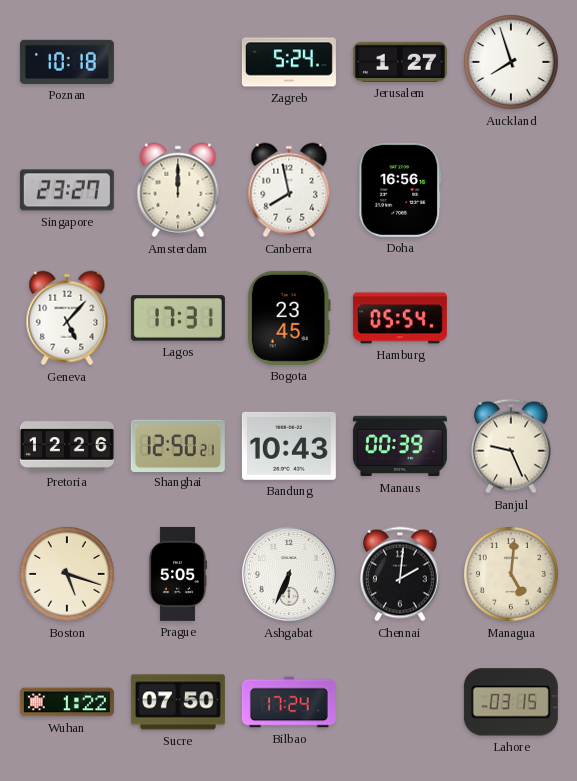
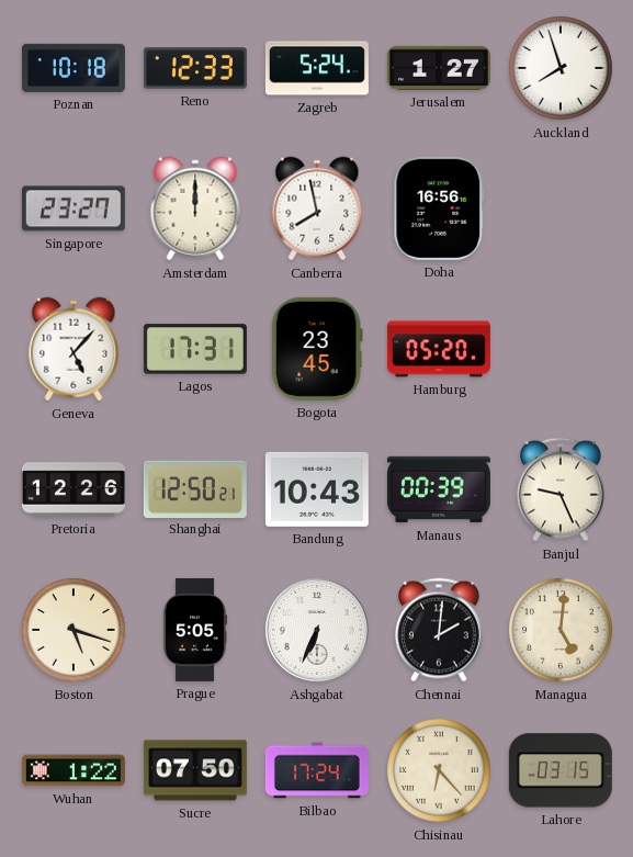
Reno: none -> 12:33
Hamburg: 05:54 -> 05:20
Chisinau: none -> 6:23
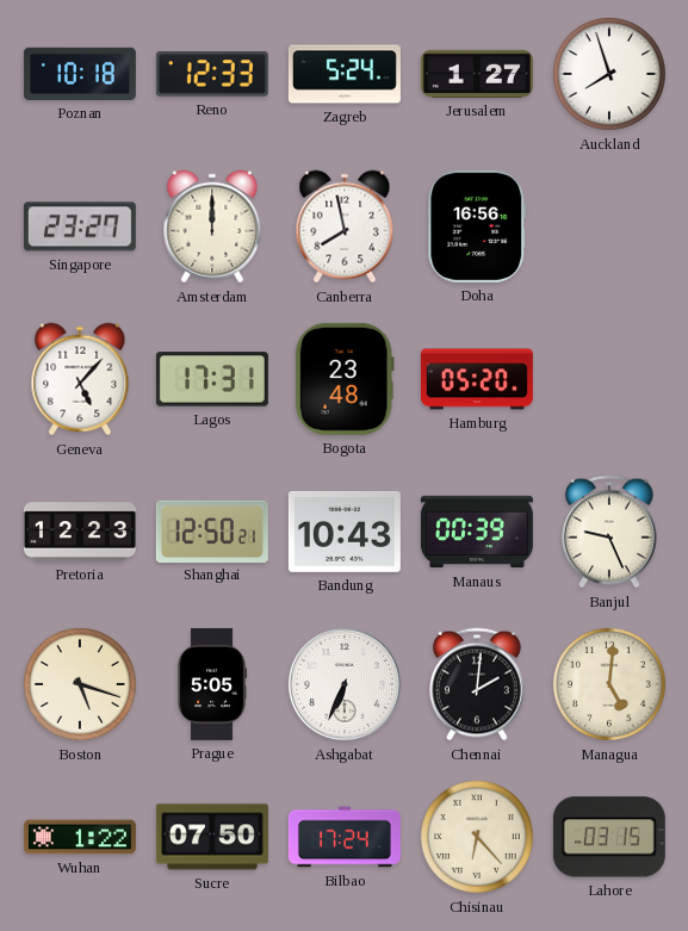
Bogota: 23:45 -> 23:48
Pretoria: 12:26 -> 12:23
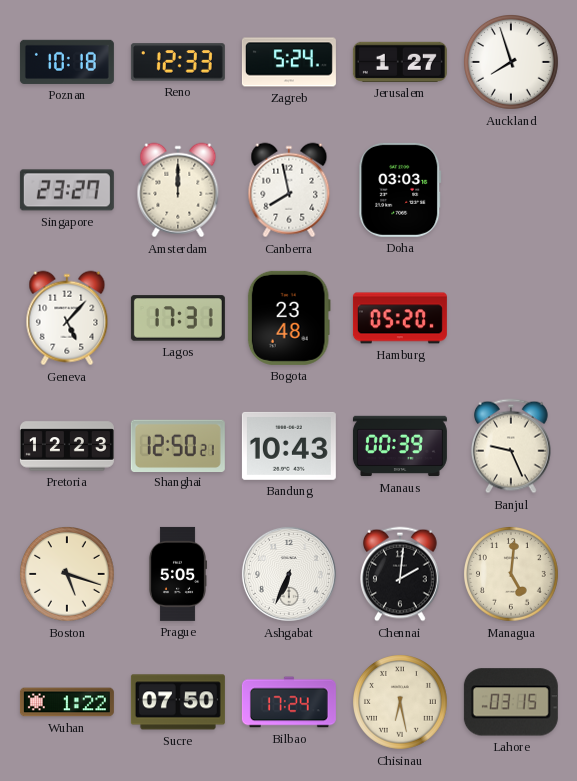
Doha: 16:56 -> 03:03
Chisinau: 6:23 -> 6:28
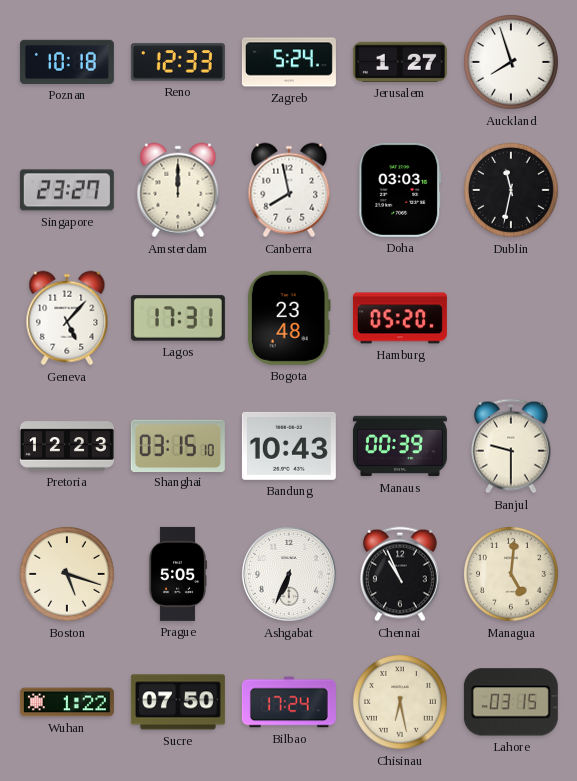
Dublin: none -> 11:32
Shanghai: 12:50 -> 03:15
Banjul: 9:26 -> 9:30
Chennai: 2:01 -> 10:56
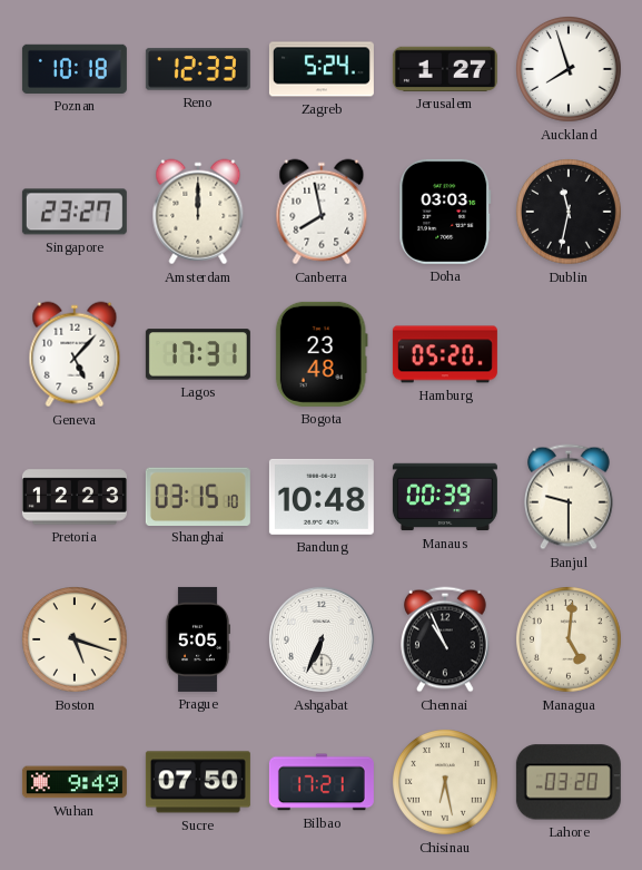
Bandung: 10:43 -> 10:48
Wuhan: 1:22 -> 9:49
Bilbao: 17:24 -> 17:21
Lahore: 03:15 -> 03:20
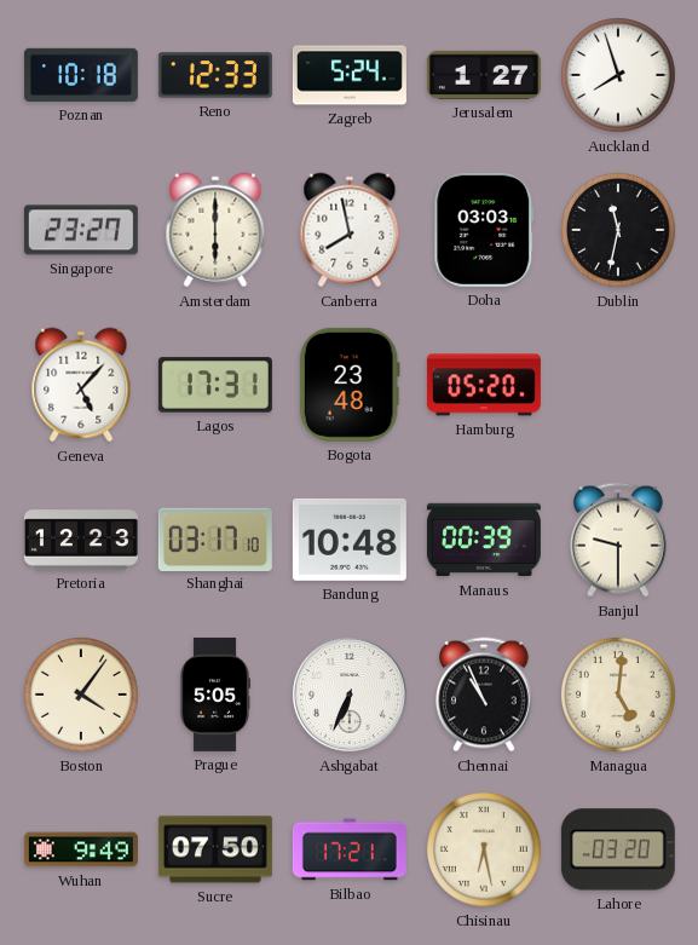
Amsterdam: 12:00 -> 6:00
Shanghai: 03:15 -> 03:17
Boston: 5:18 -> 4:06
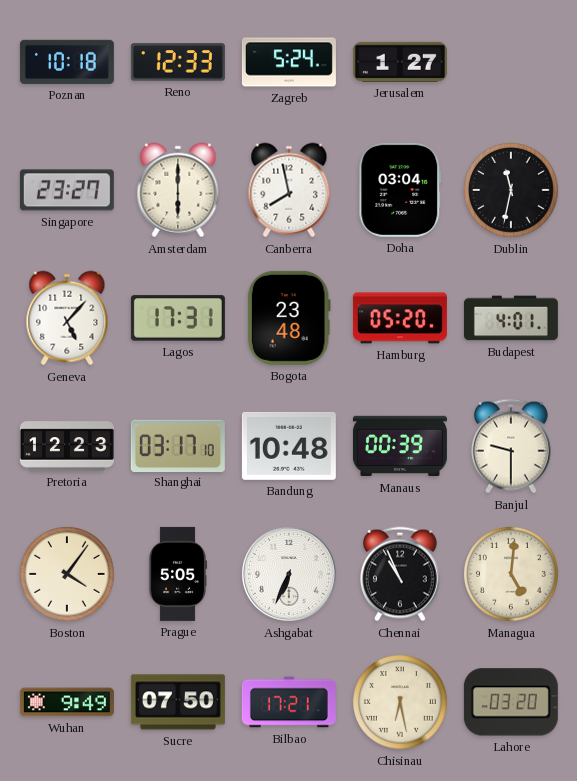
Auckland: 7:57 -> none
Doha: 03:03 -> 03:04
Budapest: none -> 4:01
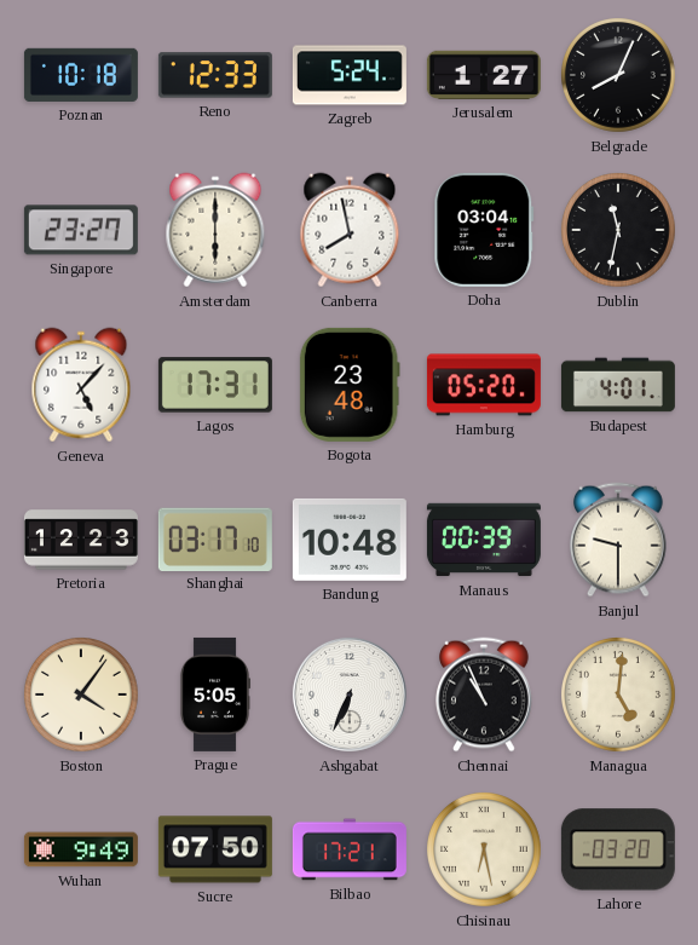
Belgrade: none -> 8:04
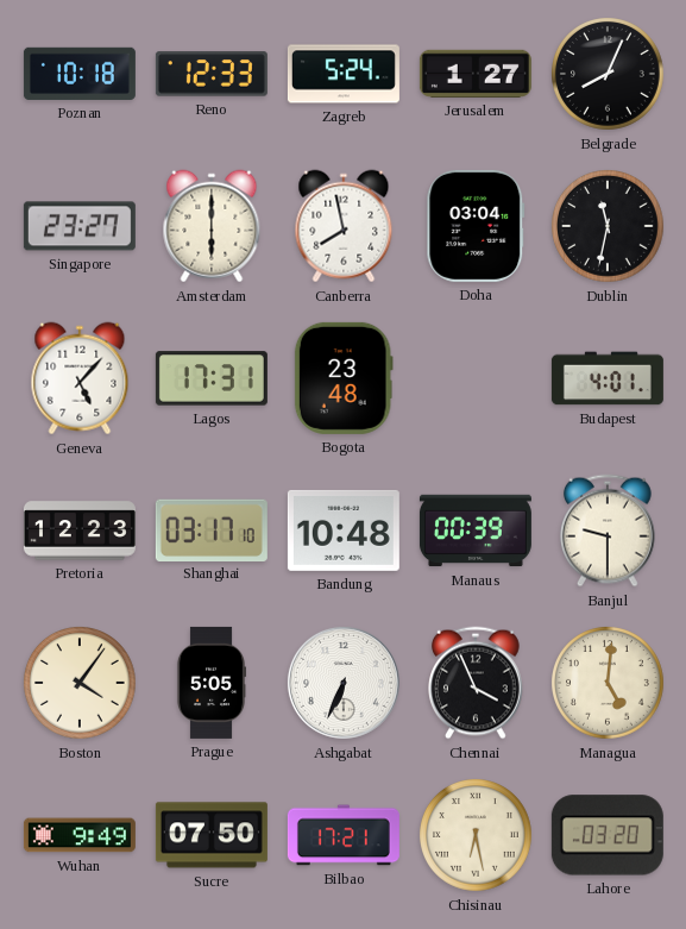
Hamburg: 05:20 -> none
Chennai: 10:56 -> 3:56
